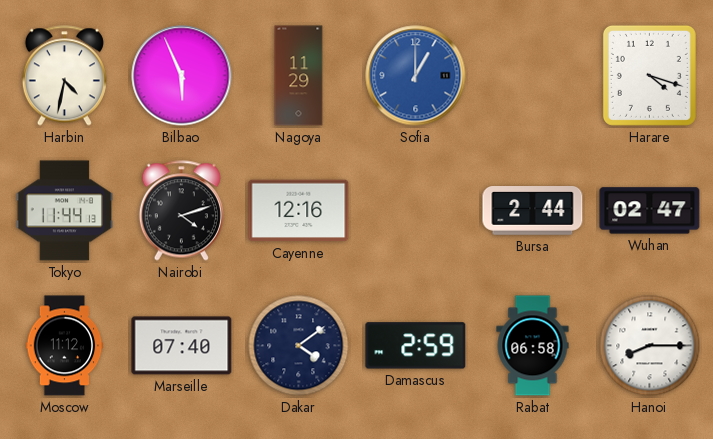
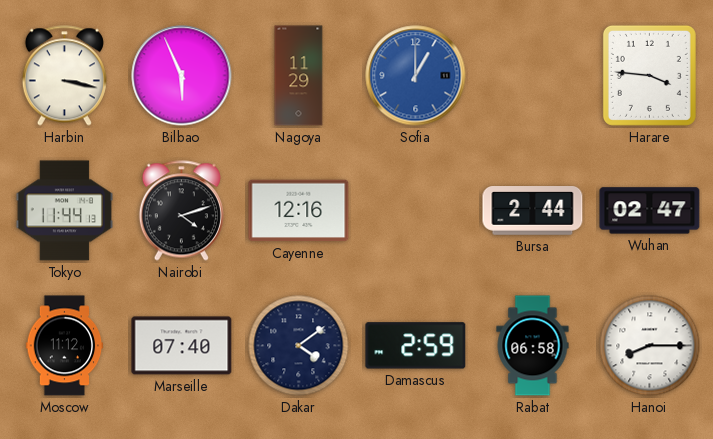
Harbin: 4:32 -> 3:17
Harare: 4:18 -> 3:46
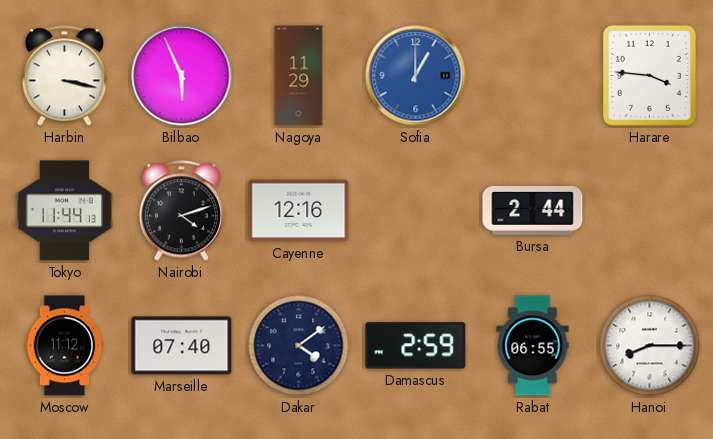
Wuhan: 02:47 -> none
Rabat: 06:58 -> 06:55
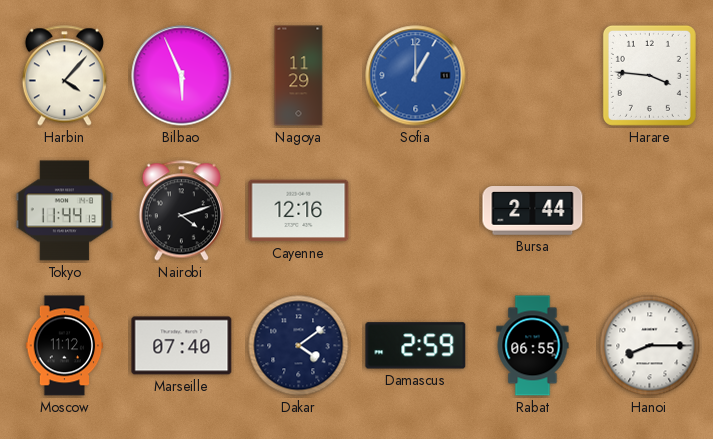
Harbin: 3:17 -> 4:07
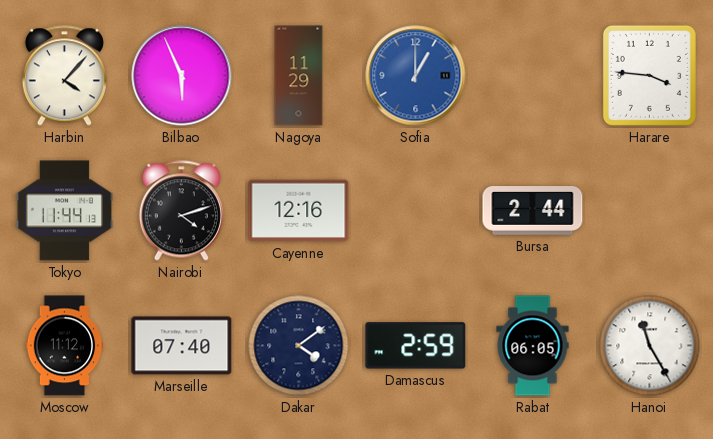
Rabat: 06:55 -> 06:05
Hanoi: 8:15 -> 11:25
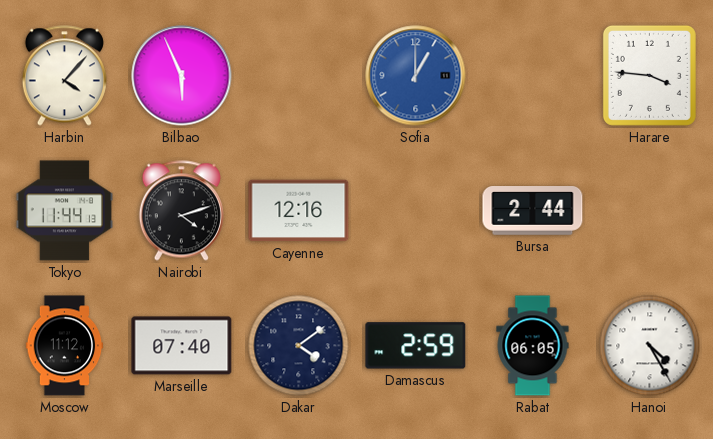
Nagoya: 11:29 -> none
Hanoi: 11:25 -> 4:25
